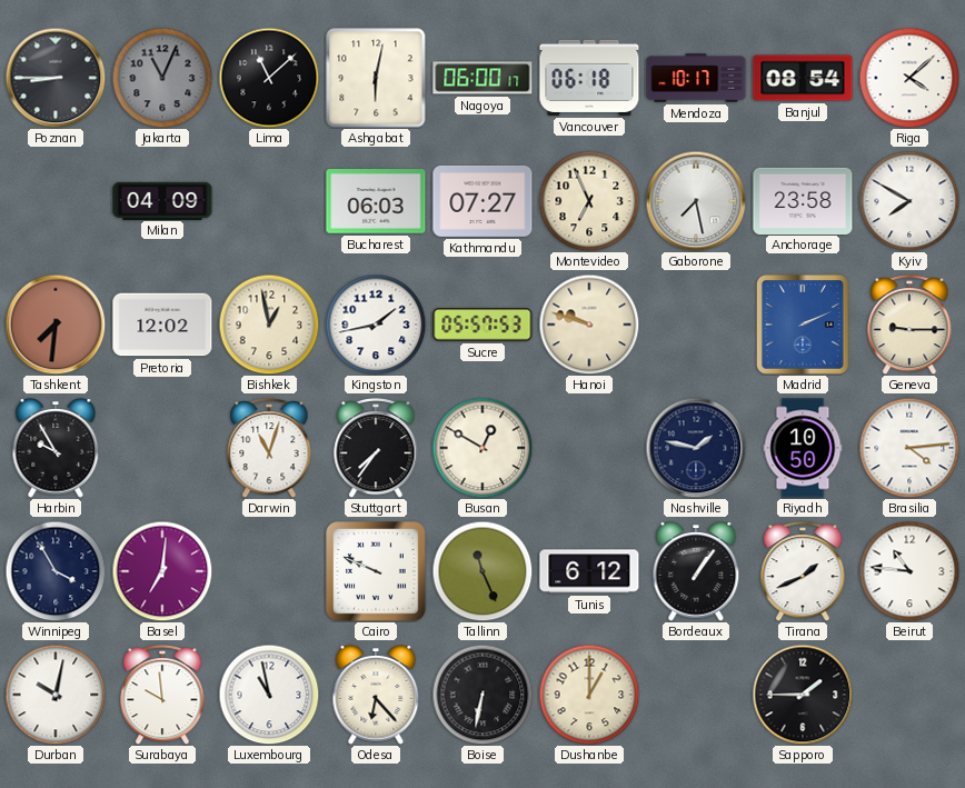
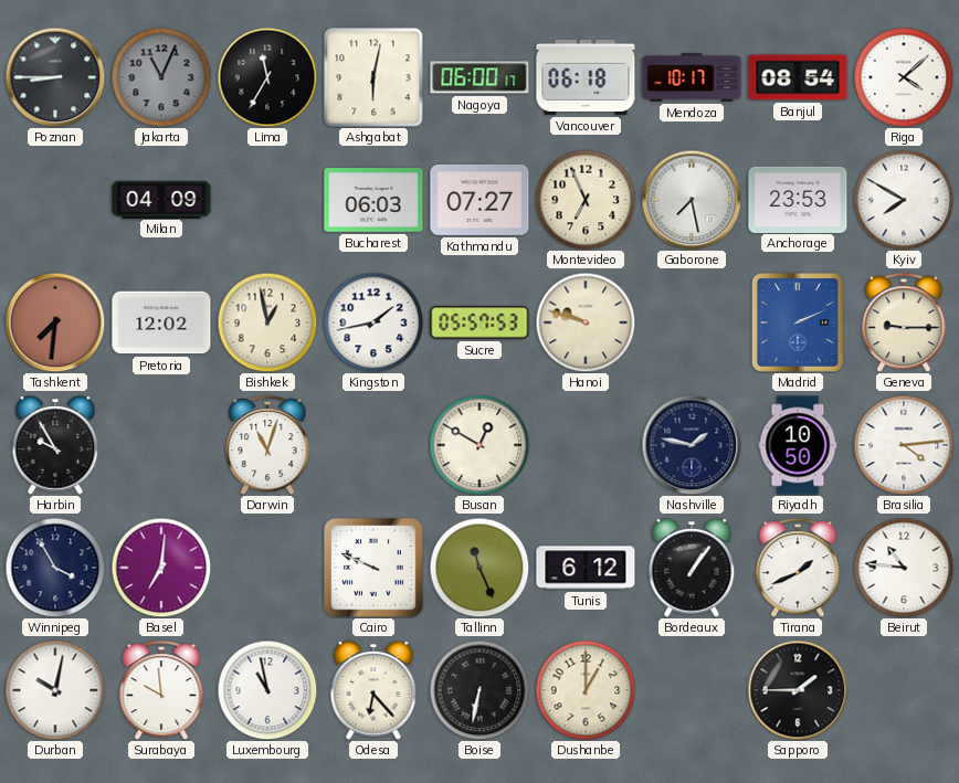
Lima: 11:08 -> 11:35
Anchorage: 23:58 -> 23:53
Stuttgart: 7:36 -> none
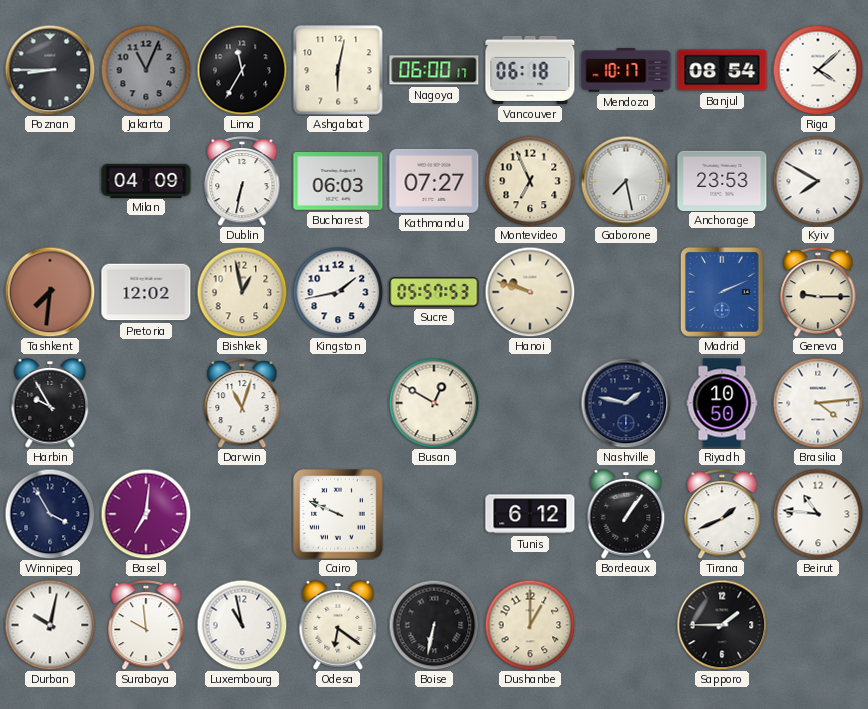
Dublin: none -> 6:32
Tallinn: 11:26 -> none
Odesa: 6:23 -> 6:21
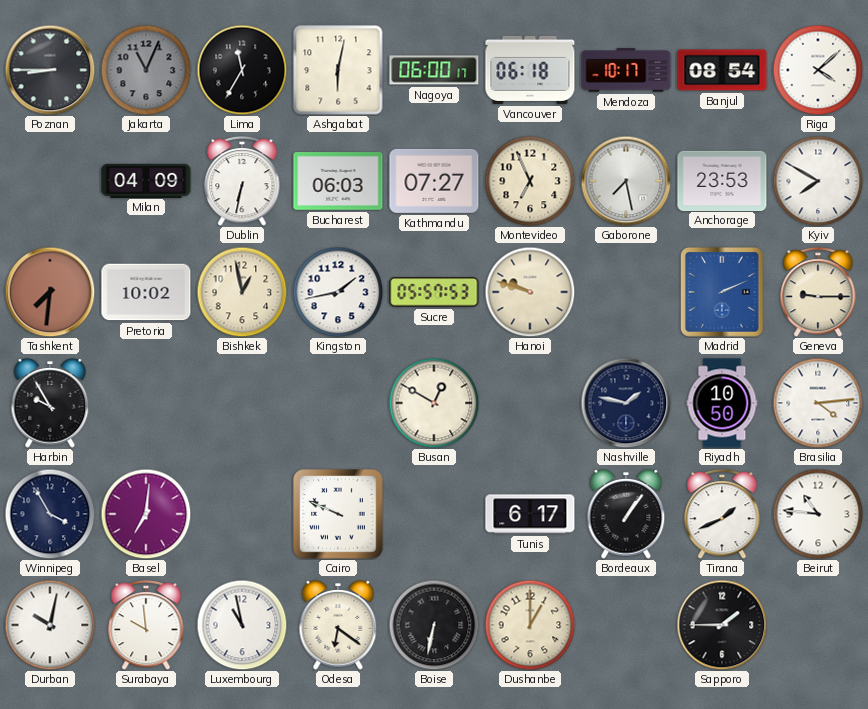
Pretoria: 12:02 -> 10:02
Darwin: 11:03 -> none
Tunis: 6:12 -> 6:17
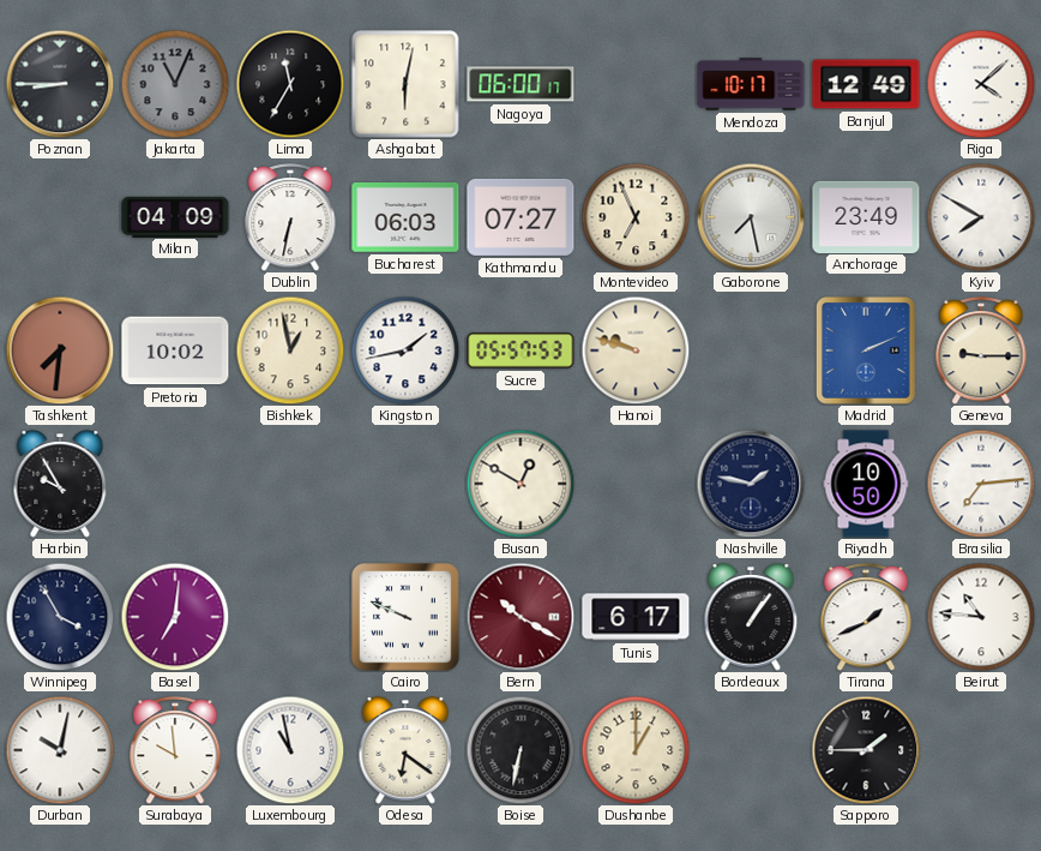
Vancouver: 06:18 -> none
Banjul: 08:54 -> 12:49
Anchorage: 23:53 -> 23:49
Brasilia: 4:14 -> 7:14
Bern: none -> 10:20
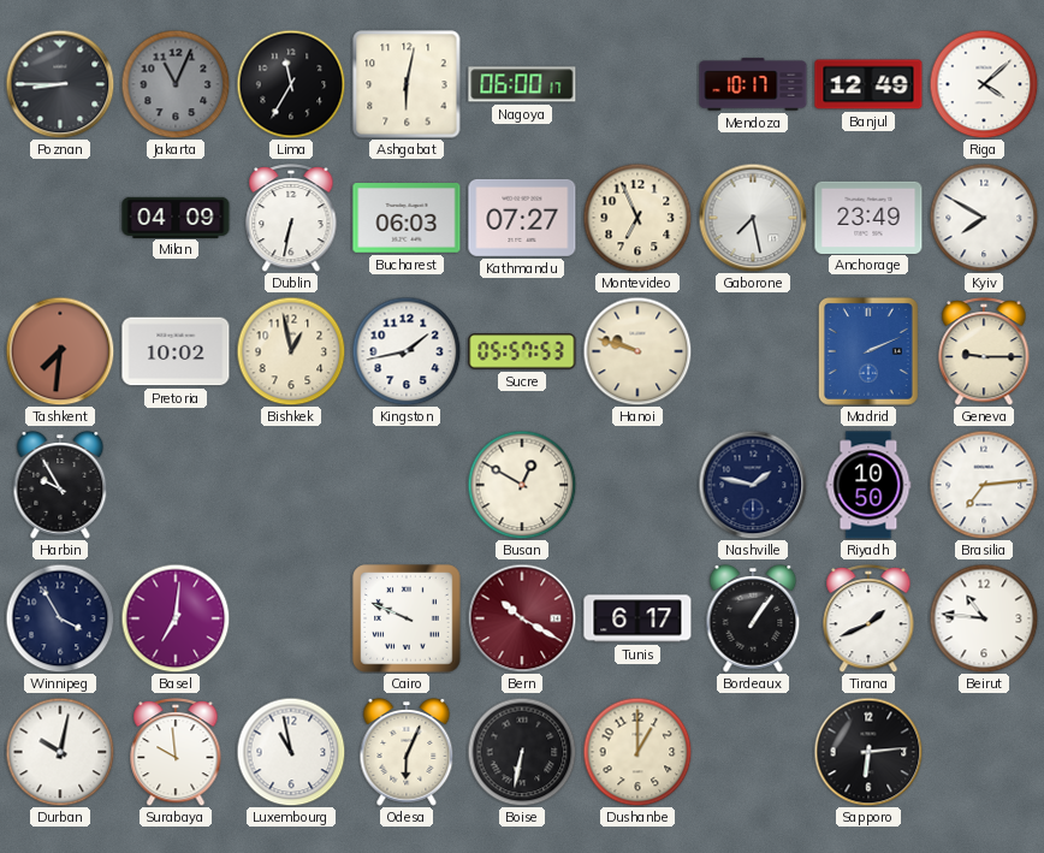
Odesa: 6:21 -> 6:04
Sapporo: 1:45 -> 6:14
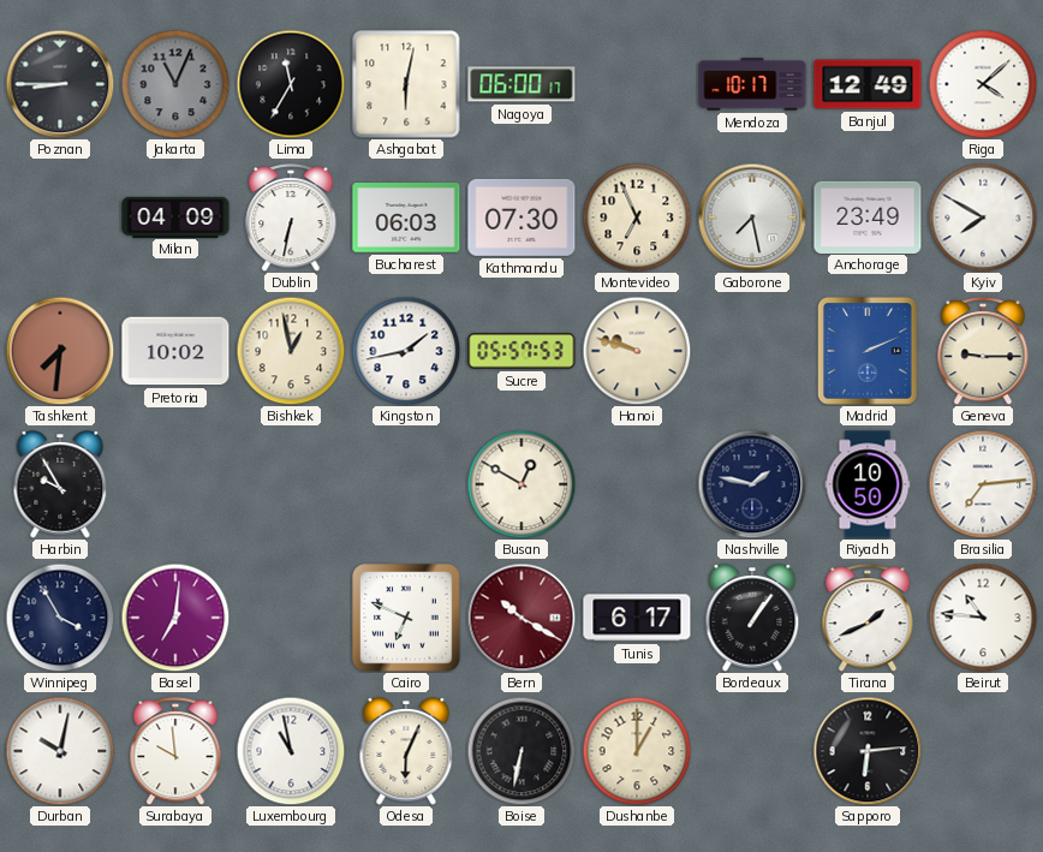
Kathmandu: 07:27 -> 07:30
Cairo: 9:49 -> 6:49
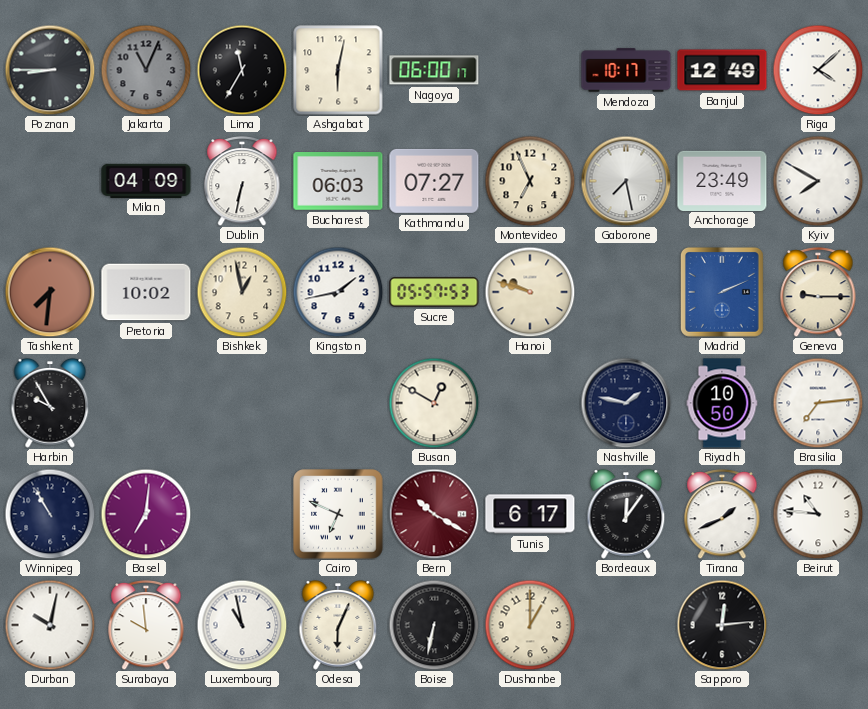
Kathmandu: 07:30 -> 07:27
Winnipeg: 3:55 -> 10:55
Bordeaux: 1:06 -> 12:06
Sapporo: 6:14 -> 12:14
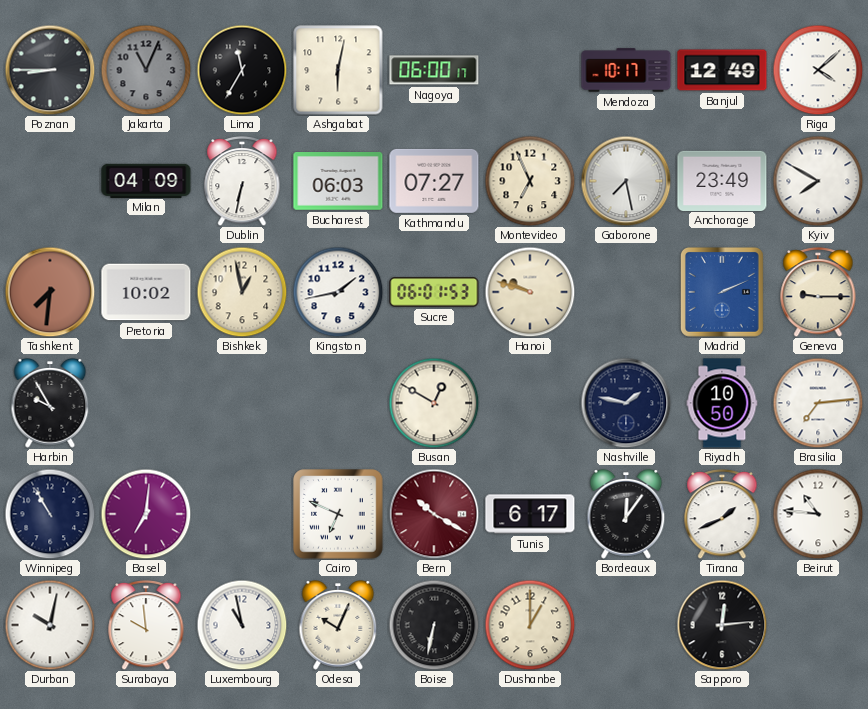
Sucre: 05:57 -> 06:01
Odesa: 6:04 -> 10:04
